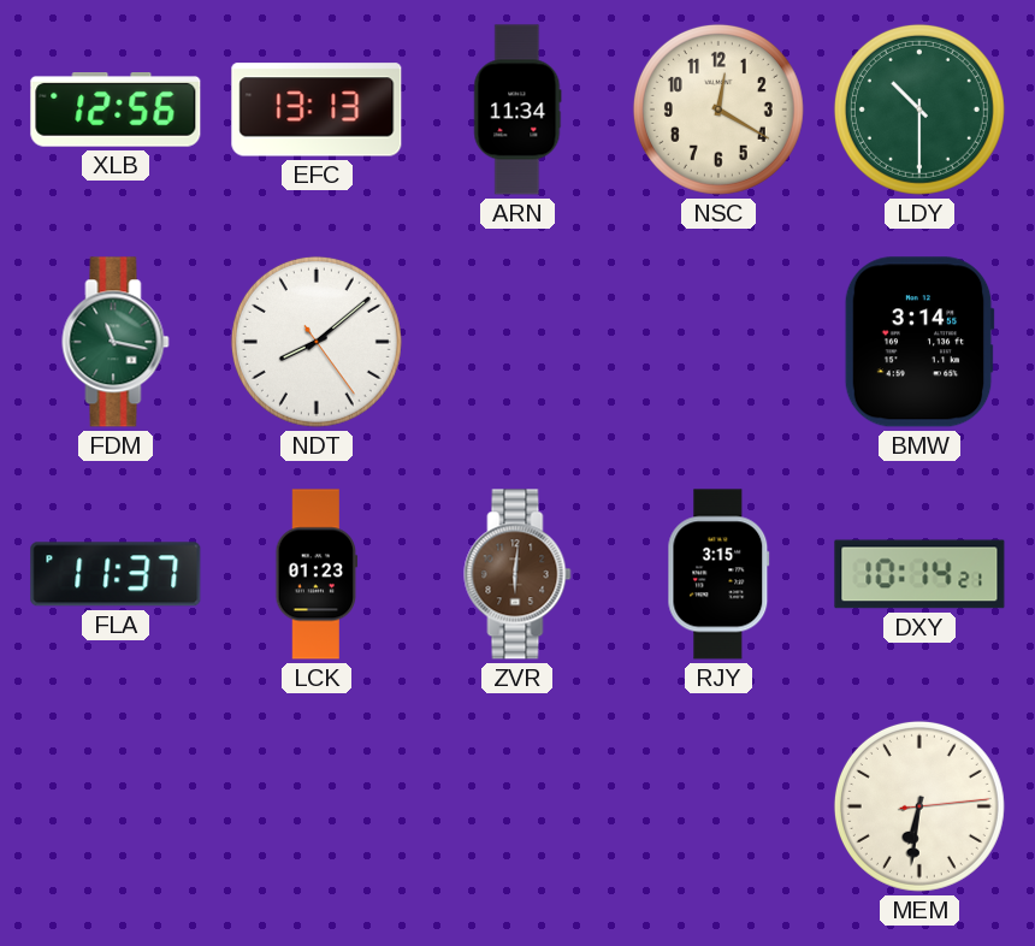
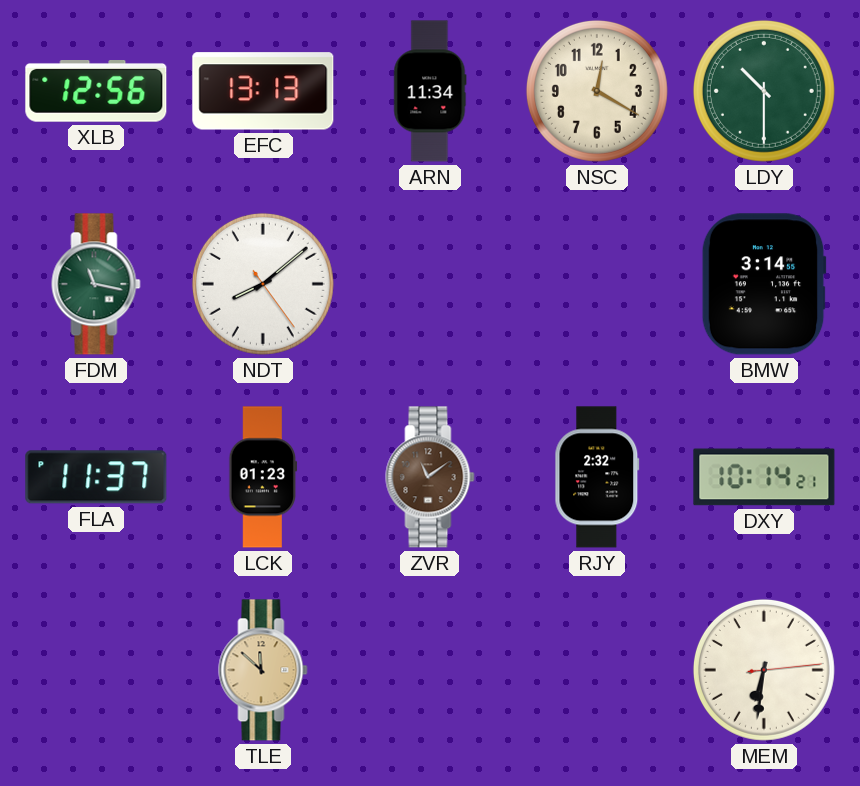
ZVR: 6:01 -> 11:09
RJY: 3:15 -> 2:32
TLE: none -> 11:52
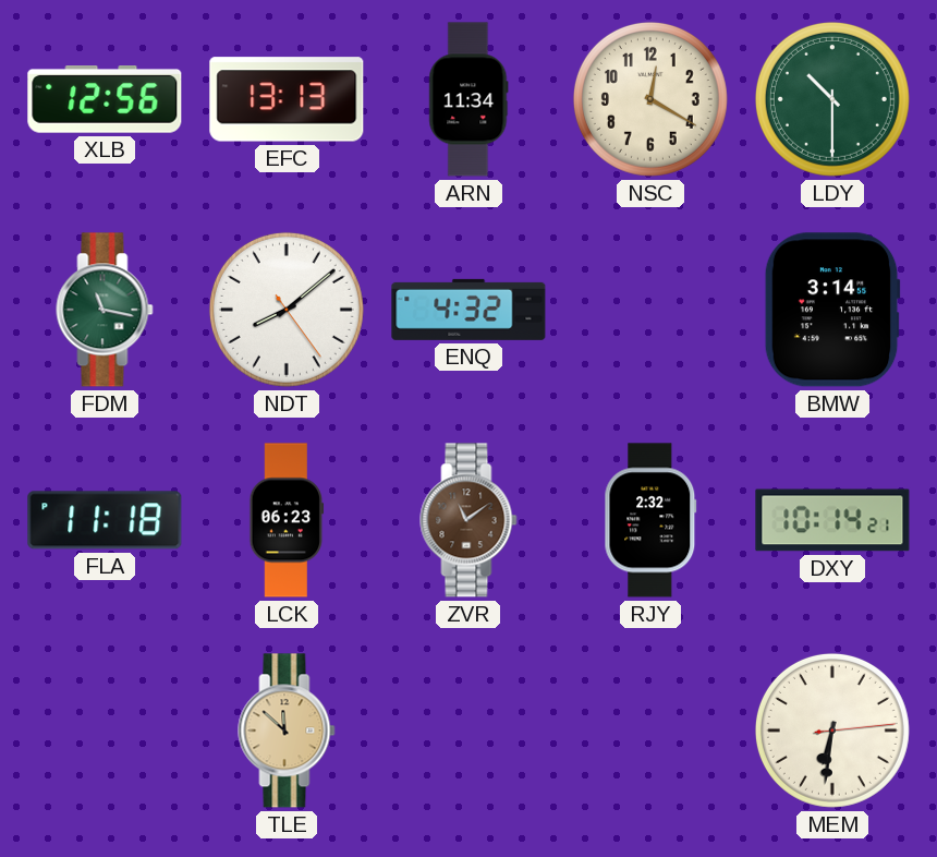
ENQ: none -> 4:32
FLA: 11:37 -> 11:18
LCK: 01:23 -> 06:23
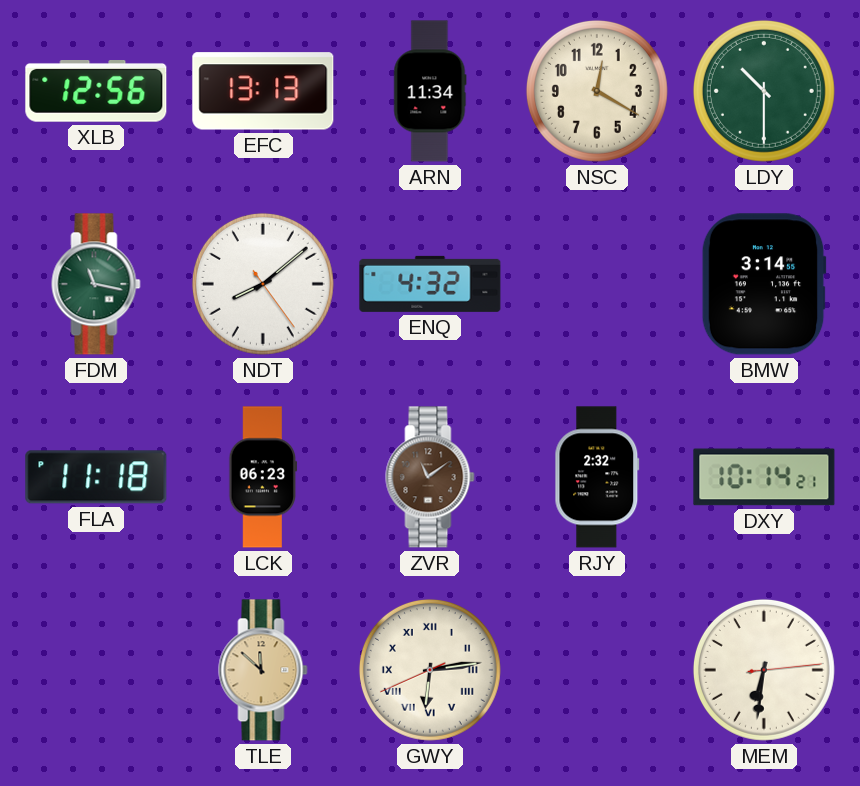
GWY: none -> 6:13
